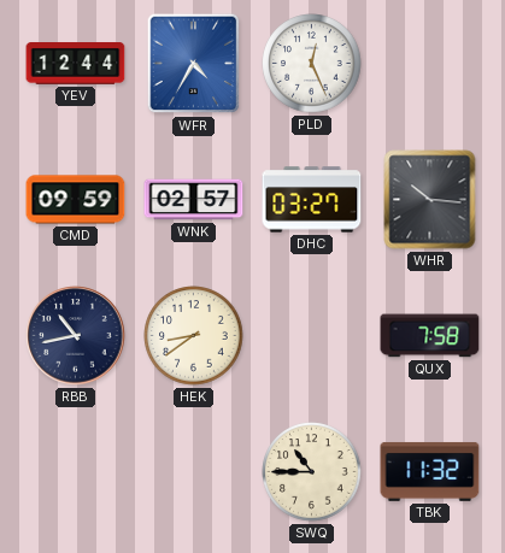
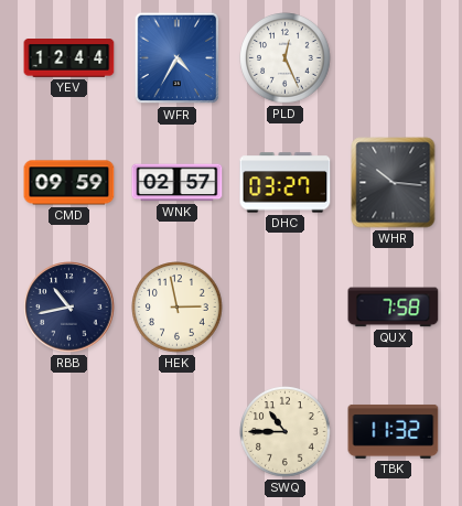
HEK: 8:39 -> 2:58
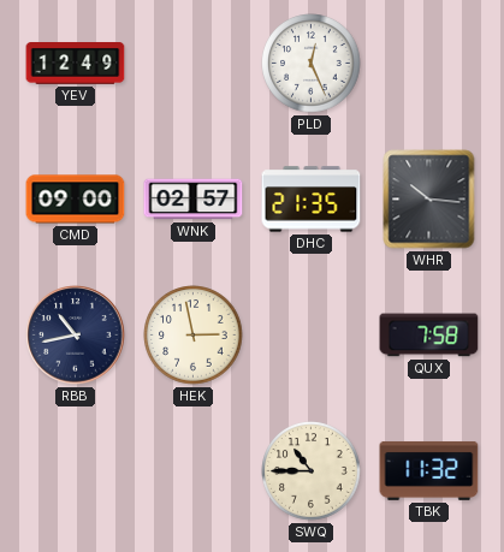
YEV: 12:44 -> 12:49
WFR: 4:35 -> none
CMD: 09:59 -> 09:00
DHC: 03:27 -> 21:35
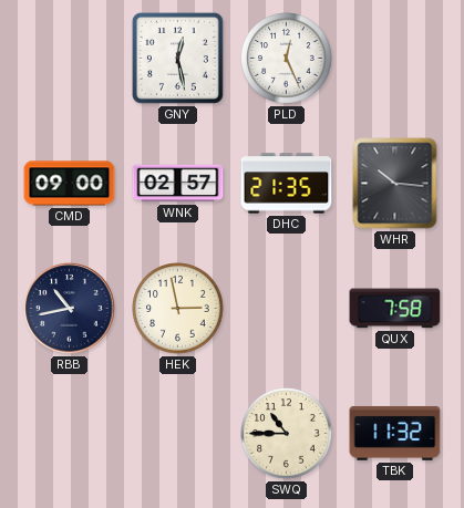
YEV: 12:49 -> none
GNY: none -> 12:28
